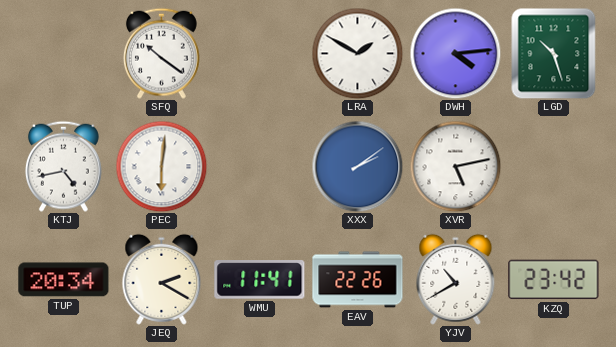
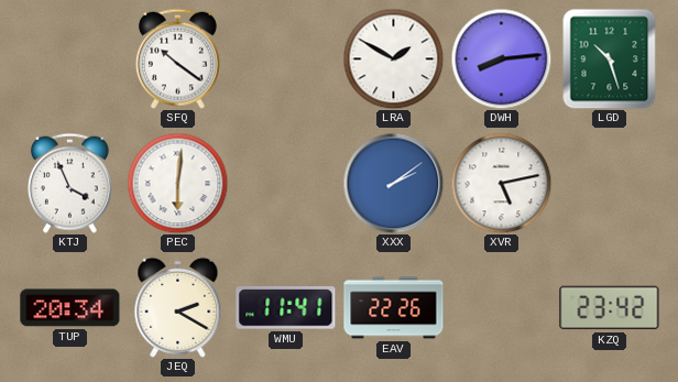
DWH: 4:14 -> 8:14
KTJ: 4:43 -> 3:56
YJV: 10:40 -> none
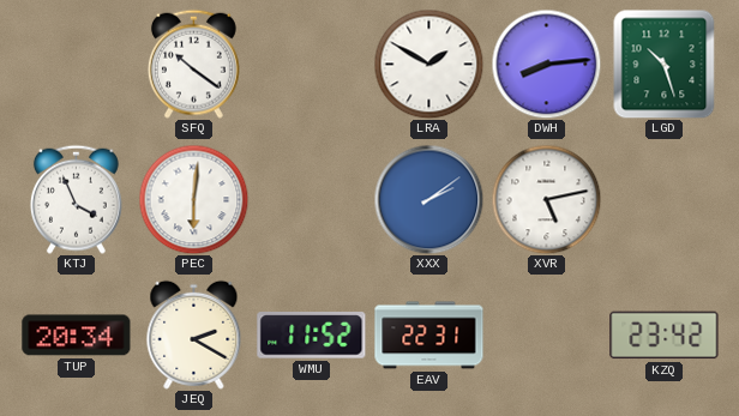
WMU: 11:41 -> 11:52
EAV: 22:26 -> 22:31
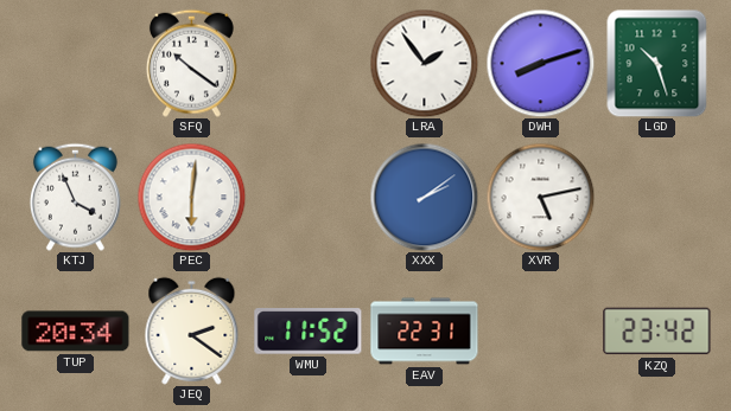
LRA: 1:50 -> 1:54
DWH: 8:14 -> 8:12
JEQ: 2:20 -> 2:21
